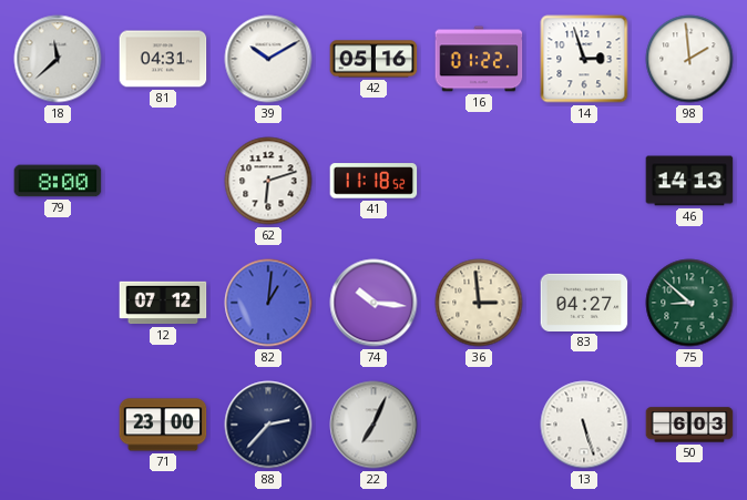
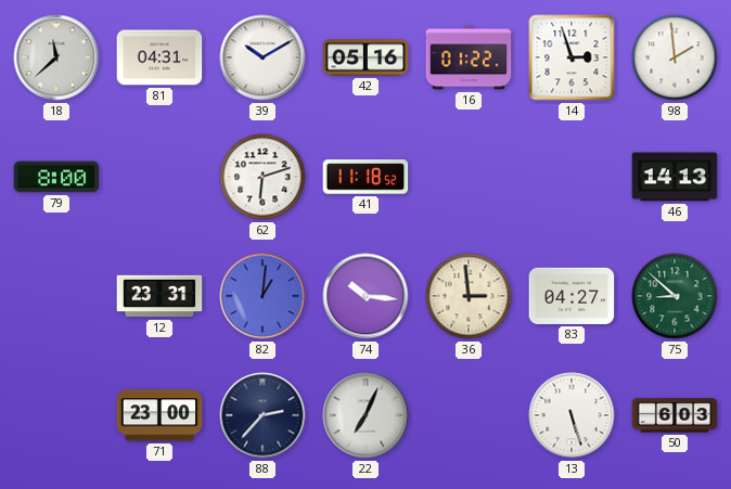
12: 07:12 -> 23:31
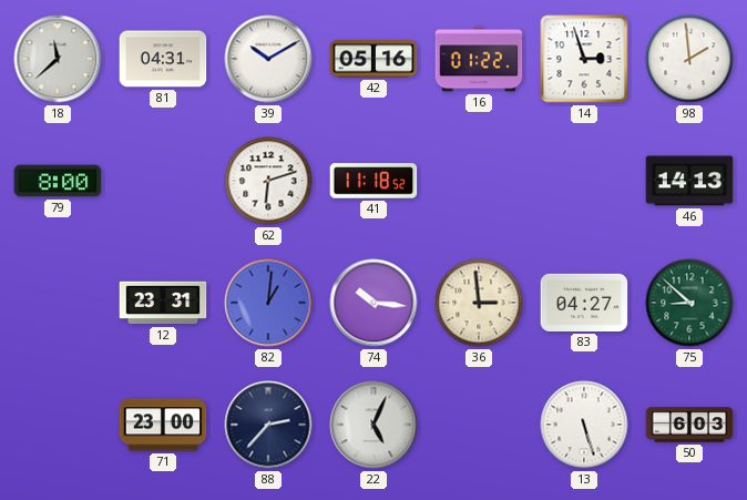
22: 7:04 -> 5:04
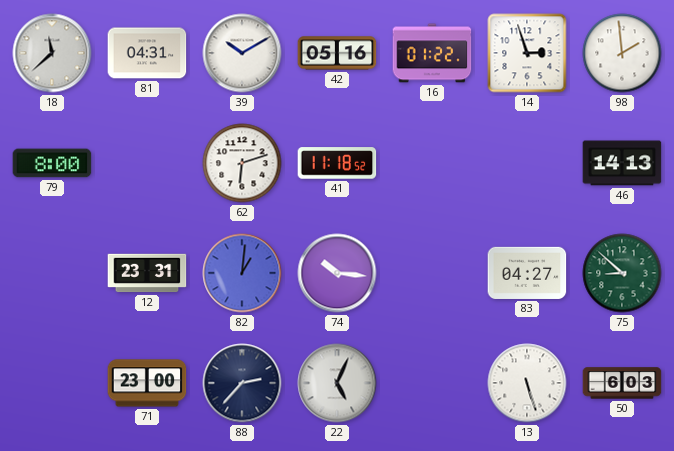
36: 2:59 -> none
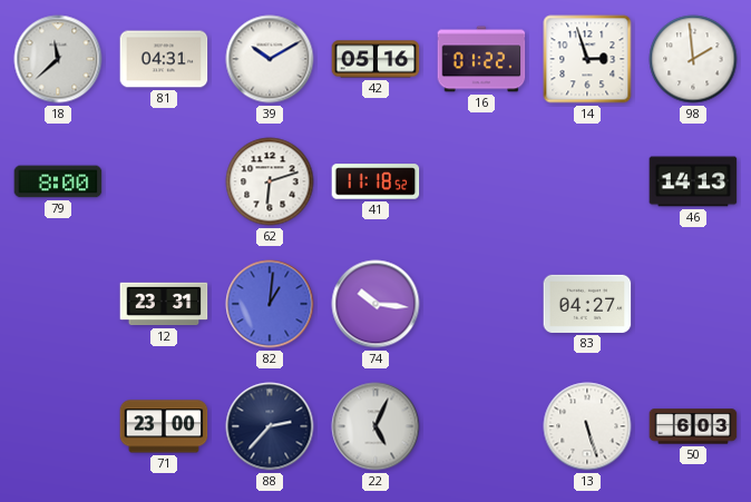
75: 8:52 -> none
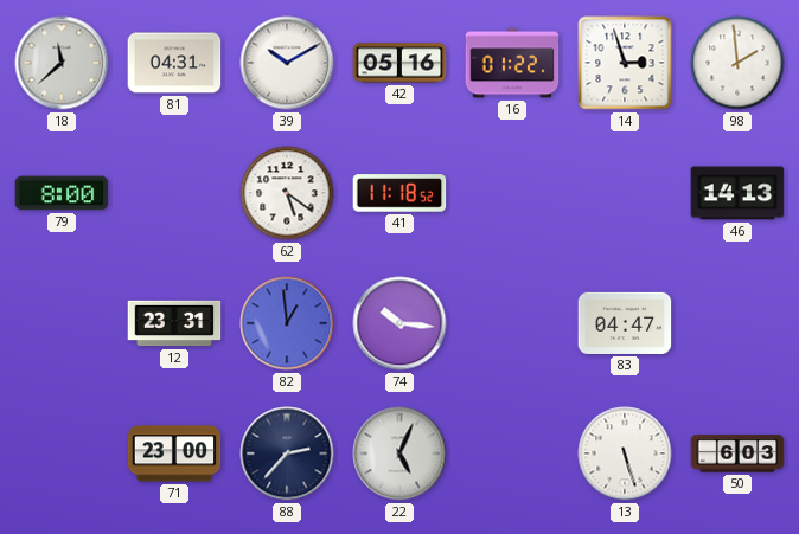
62: 6:12 -> 5:21
82: 1:01 -> 12:59
83: 04:27 -> 04:47
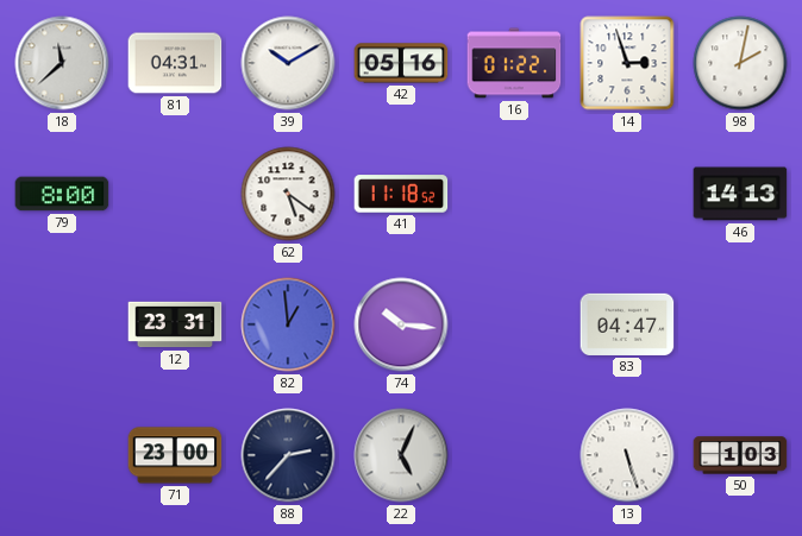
98: 1:59 -> 2:02
50: 6:03 -> 1:03
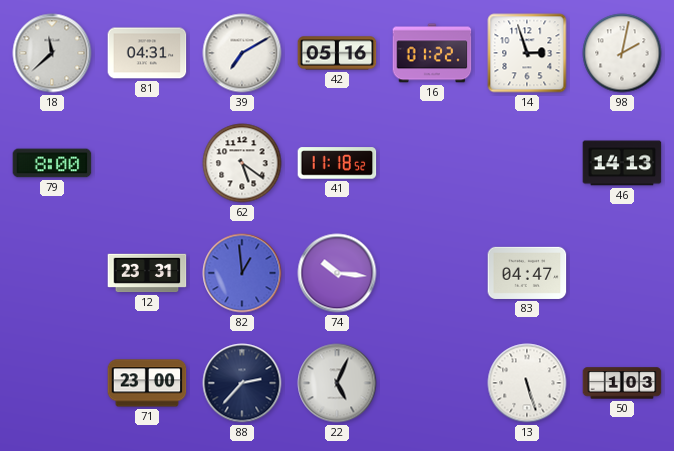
39: 10:10 -> 7:10
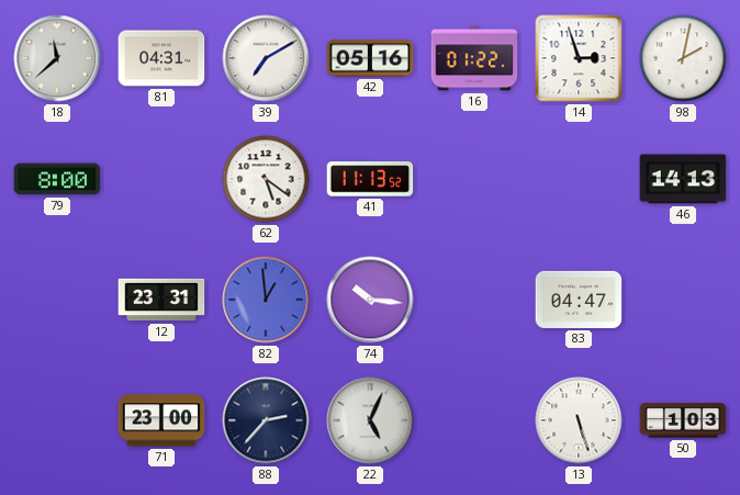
41: 11:18 -> 11:13
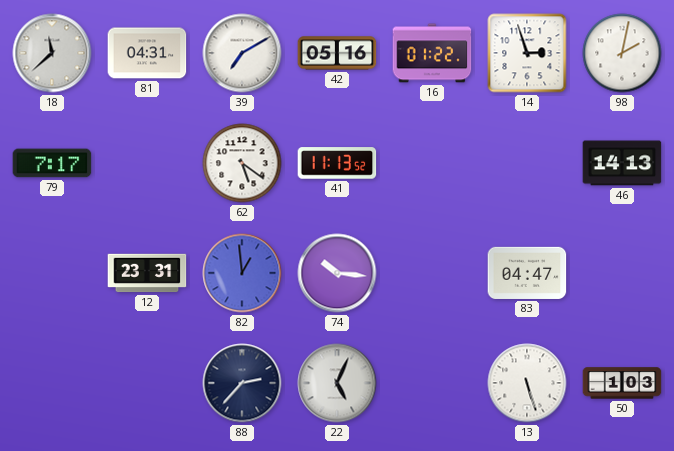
79: 8:00 -> 7:17
71: 23:00 -> none
